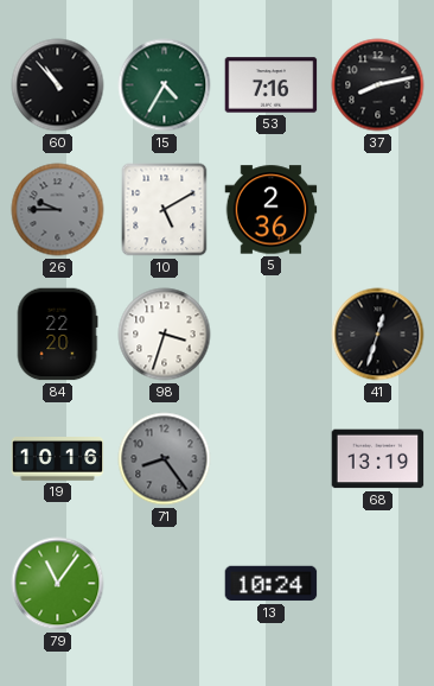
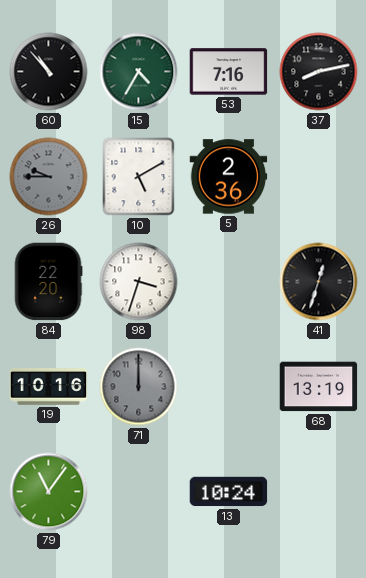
71: 8:24 -> 12:00
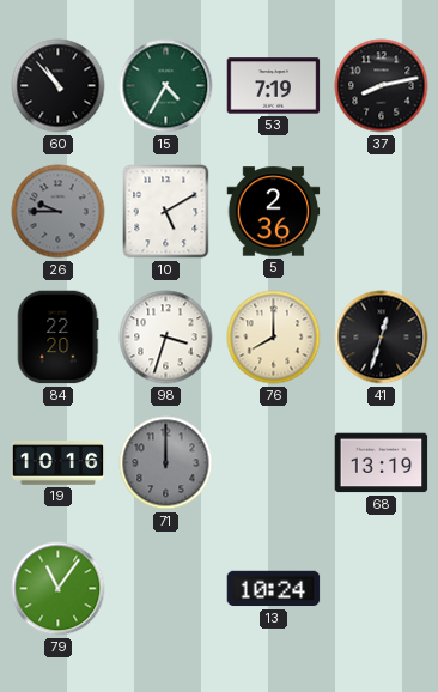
53: 7:16 -> 7:19
76: none -> 8:00
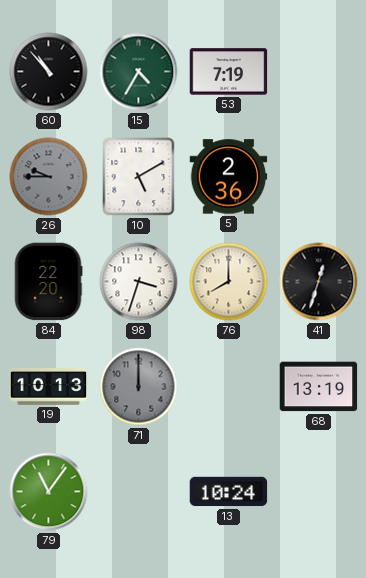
37: 8:13 -> none
19: 10:16 -> 10:13
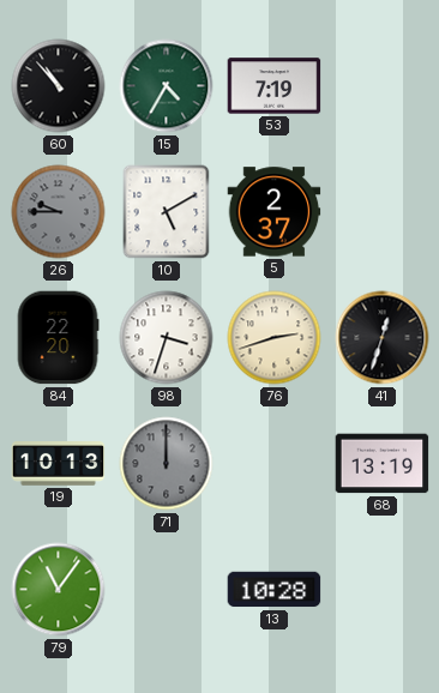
5: 2:36 -> 2:37
76: 8:00 -> 2:42
13: 10:24 -> 10:28
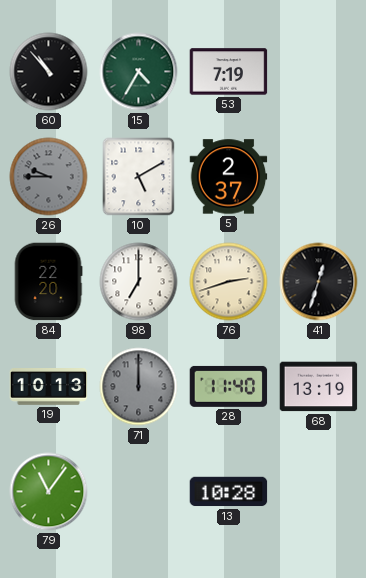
98: 3:33 -> 7:00
28: none -> 11:40
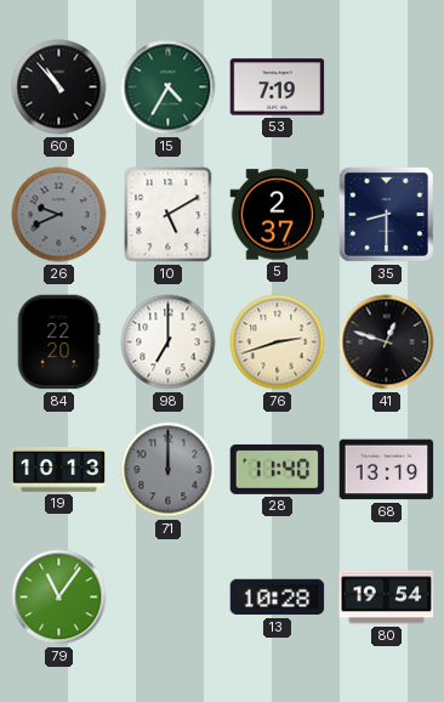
26: 9:45 -> 9:41
35: none -> 8:30
41: 12:33 -> 12:48
80: none -> 19:54
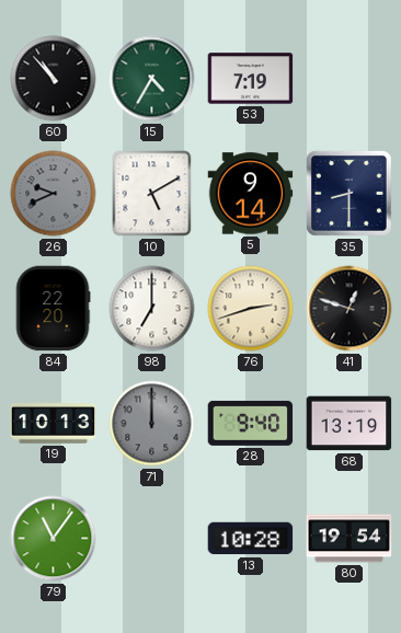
5: 2:37 -> 9:14
28: 11:40 -> 9:40
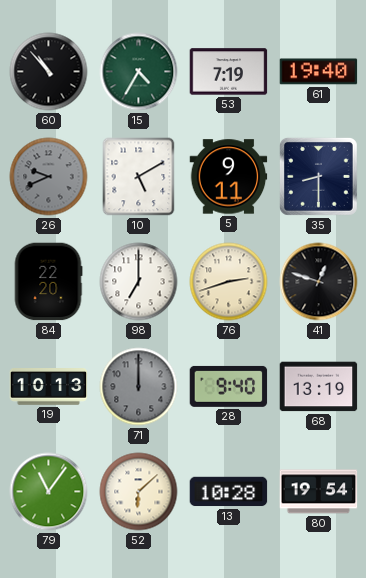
61: none -> 19:40
5: 9:14 -> 9:11
52: none -> 6:08
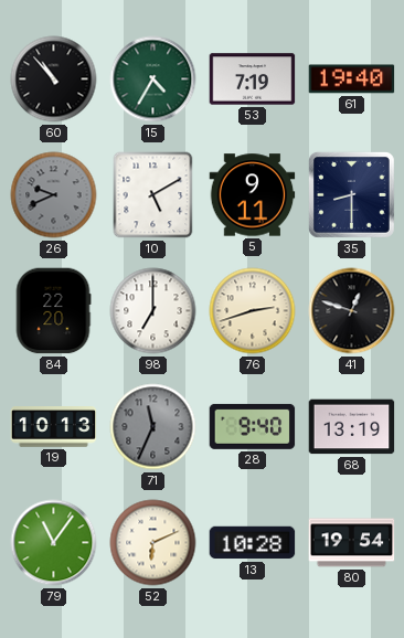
71: 12:00 -> 11:34
52: 6:08 -> 6:11
